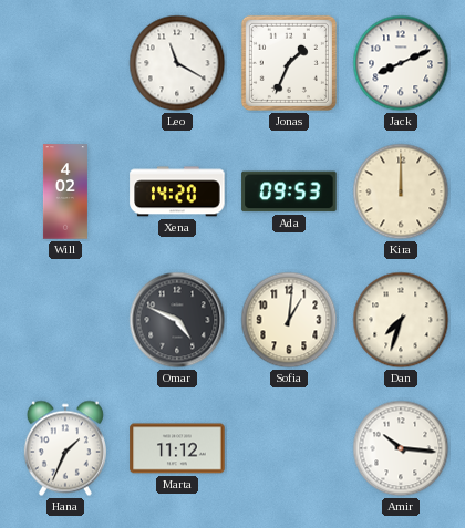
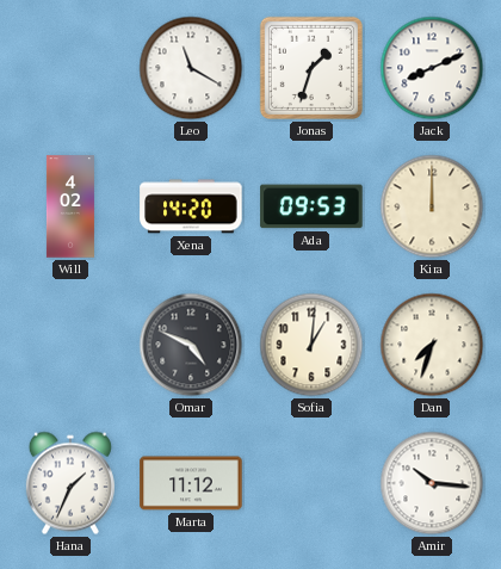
Jonas: 1:34 -> 1:33
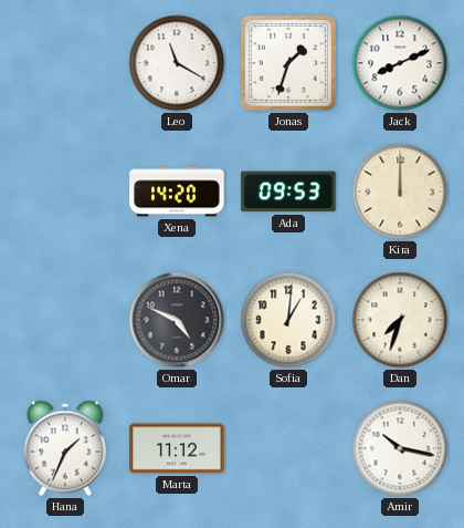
Will: 4:02 -> none
Amir: 10:16 -> 10:17
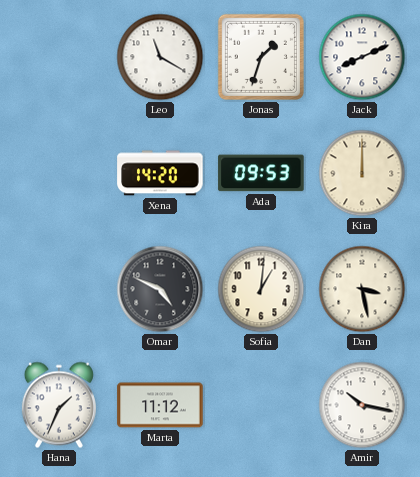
Dan: 7:33 -> 3:28
